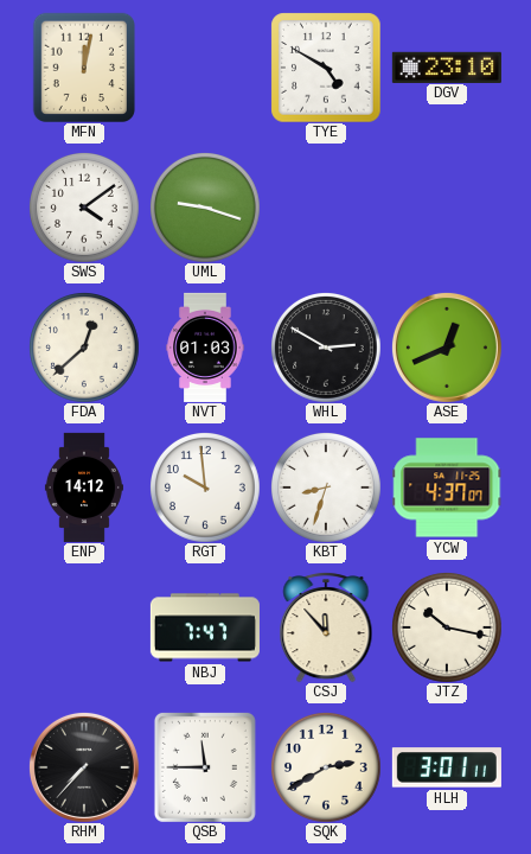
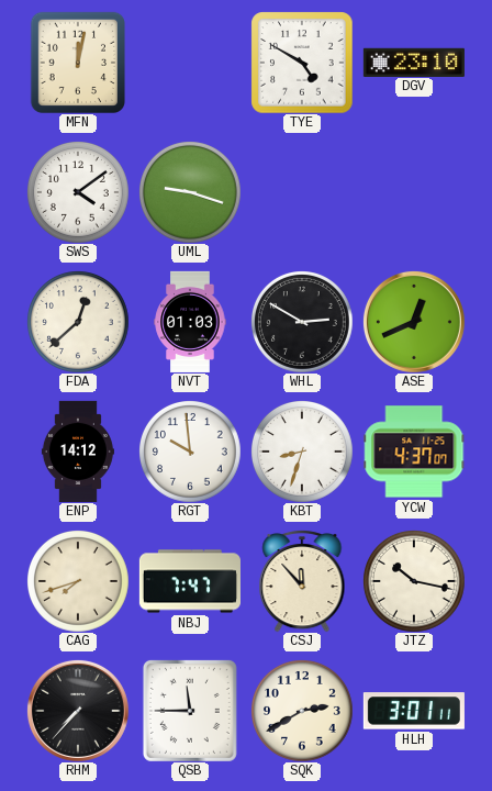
CAG: none -> 7:42
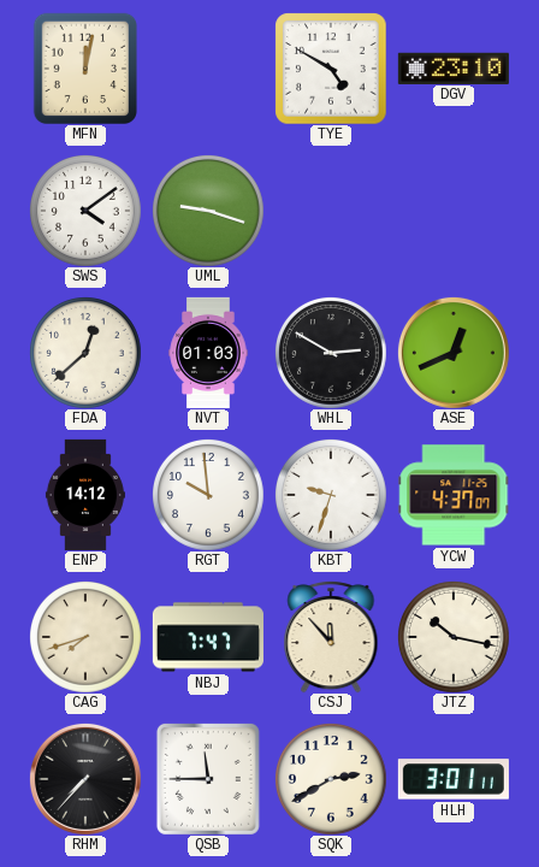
KBT: 8:33 -> 9:33
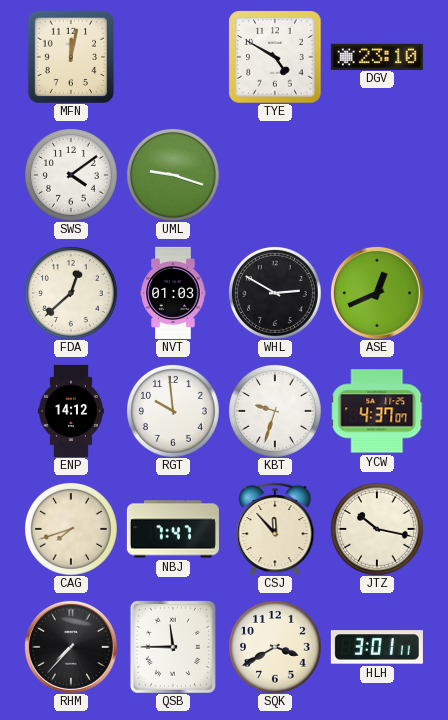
SQK: 2:40 -> 3:40
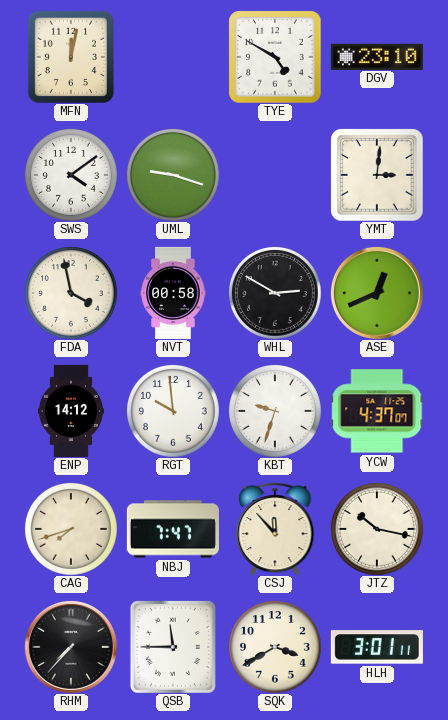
YMT: none -> 3:01
FDA: 12:38 -> 3:58
NVT: 01:03 -> 00:58
